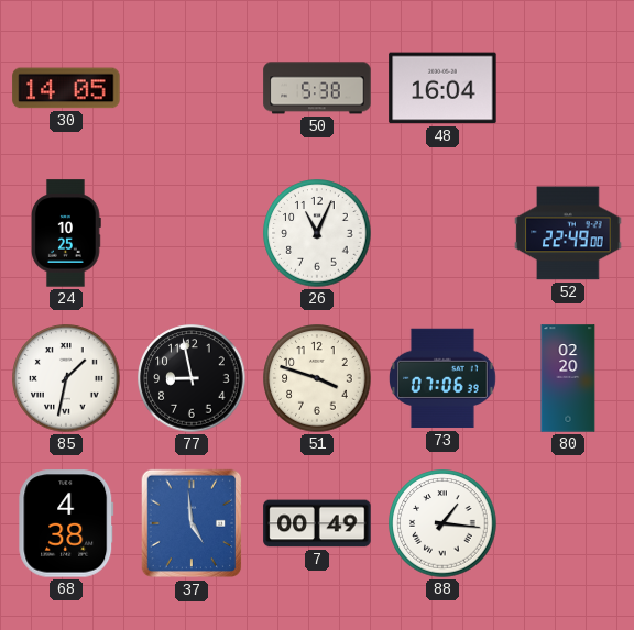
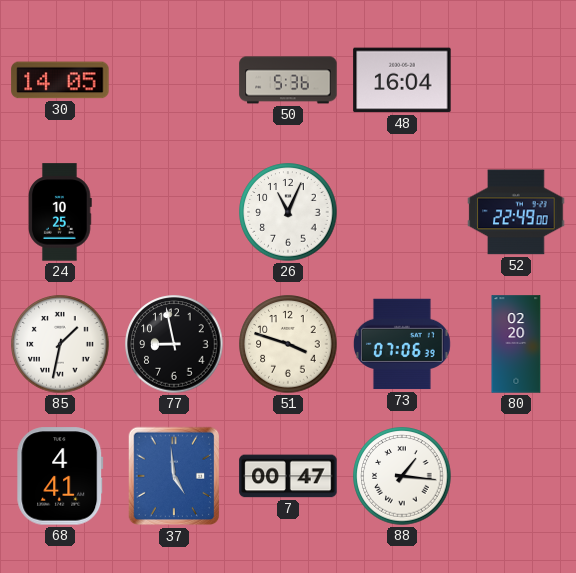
50: 5:38 -> 5:36
68: 4:38 -> 4:41
7: 00:49 -> 00:47
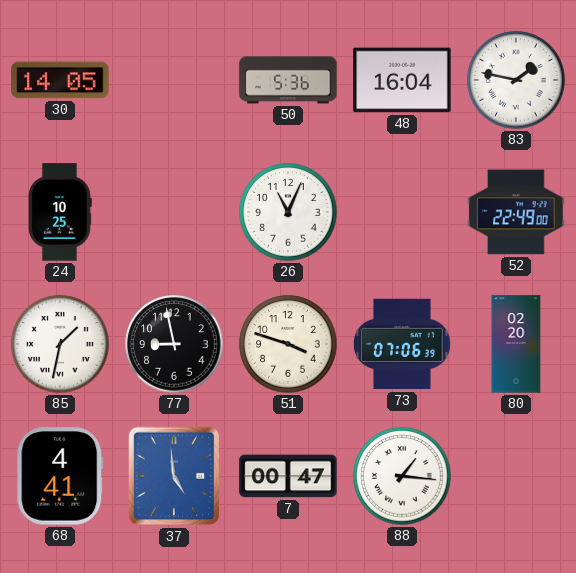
83: none -> 1:47
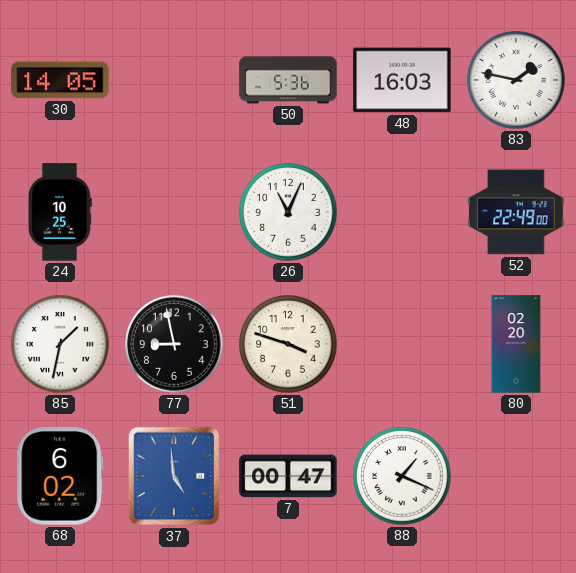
48: 16:04 -> 16:03
73: 07:06 -> none
68: 4:41 -> 6:02
88: 1:16 -> 1:19
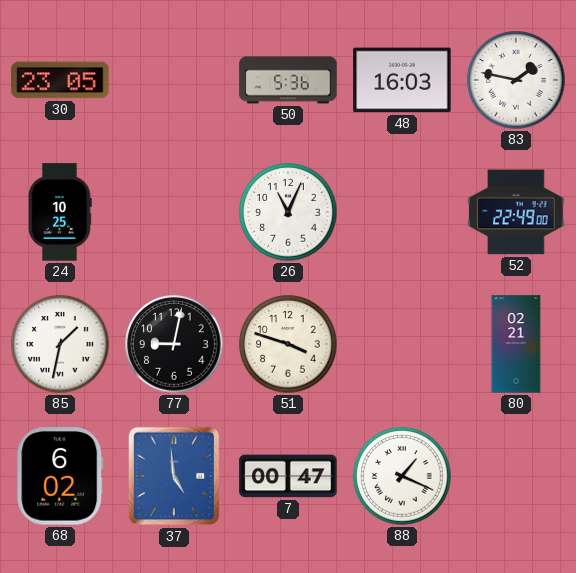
30: 14:05 -> 23:05
77: 8:58 -> 9:02
80: 02:20 -> 02:21
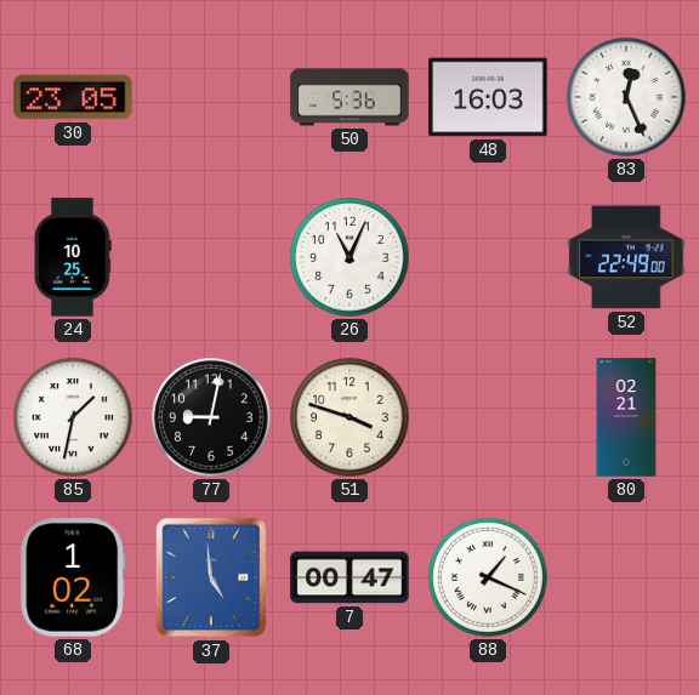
83: 1:47 -> 12:26
68: 6:02 -> 1:02
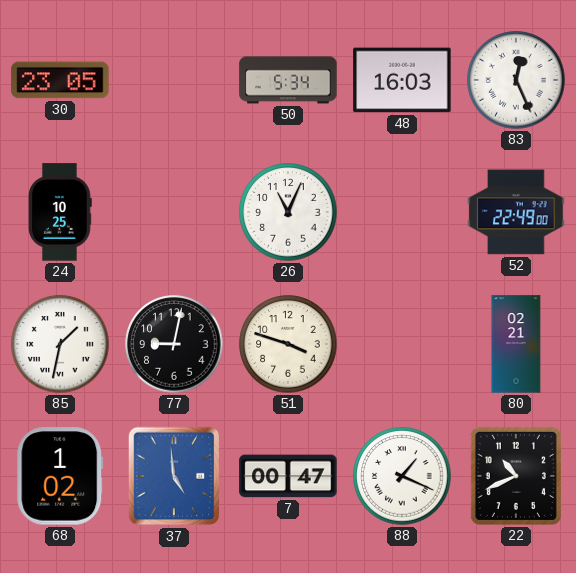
50: 5:36 -> 5:34
22: none -> 10:41
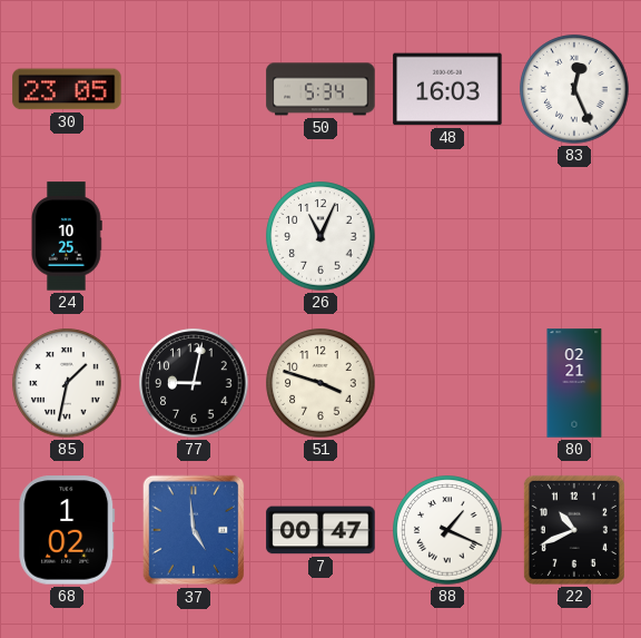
52: 22:49 -> none
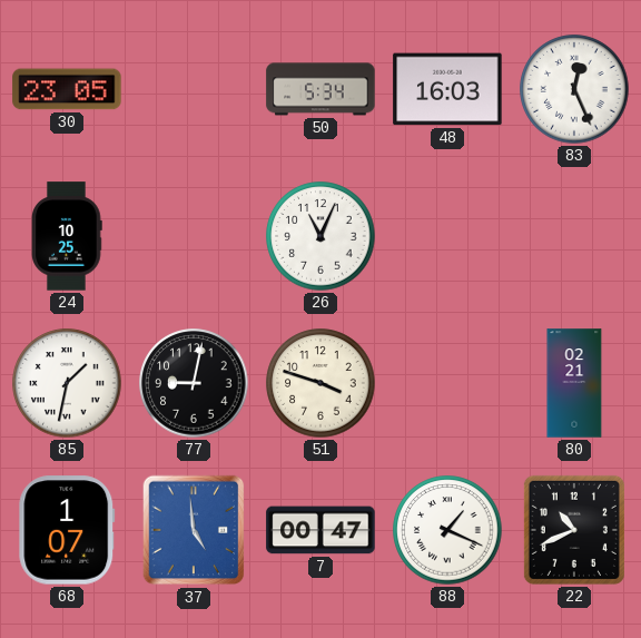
68: 1:02 -> 1:07
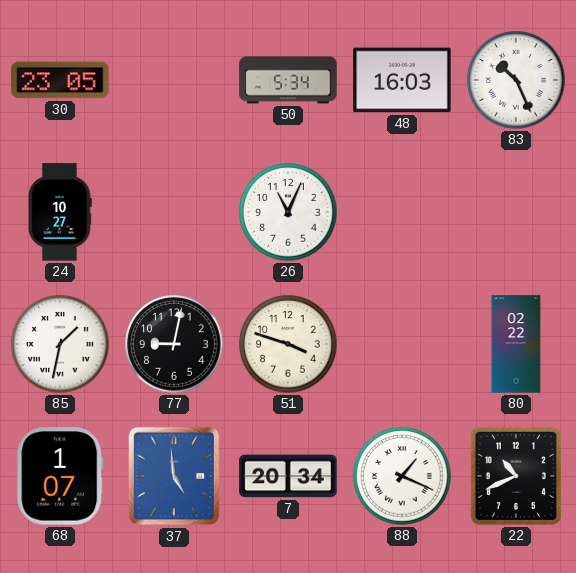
83: 12:26 -> 10:26
24: 10:25 -> 10:27
80: 02:21 -> 02:22
7: 00:47 -> 20:34
